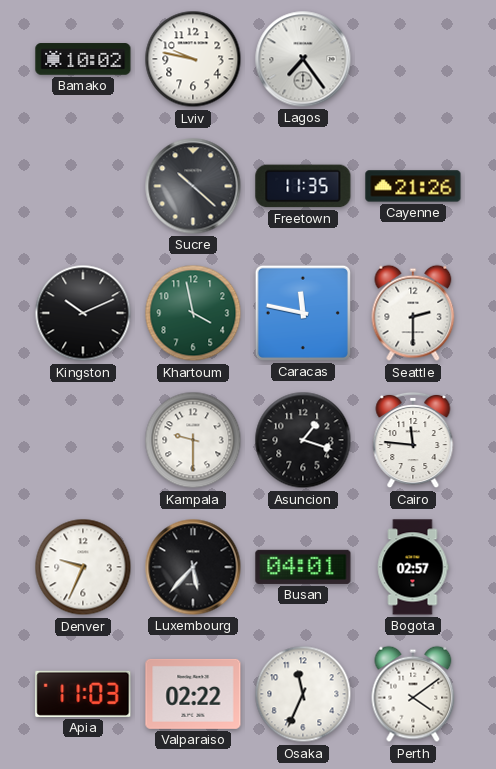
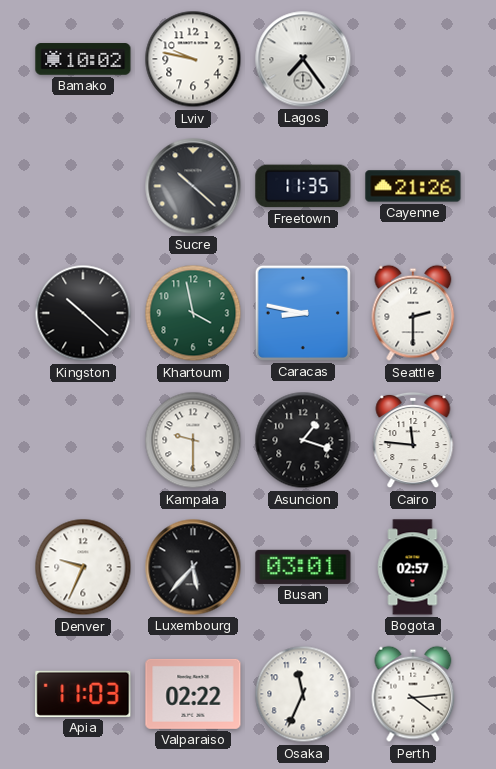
Kingston: 10:11 -> 10:22
Caracas: 11:47 -> 8:47
Busan: 04:01 -> 03:01
Perth: 4:09 -> 4:14
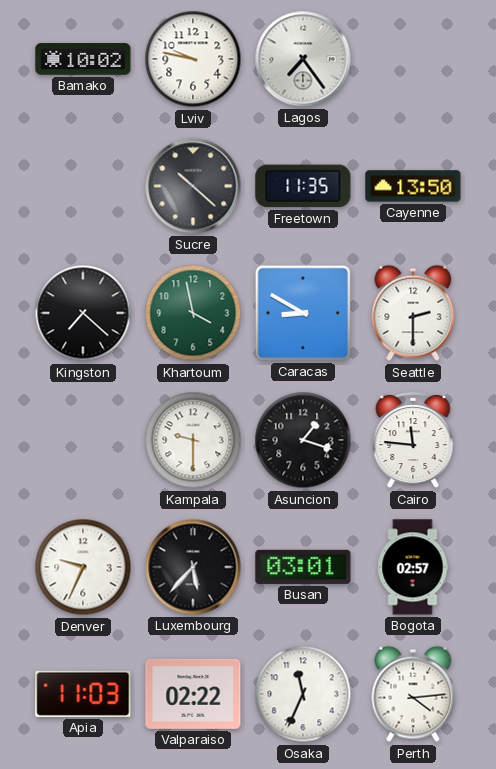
Cayenne: 21:26 -> 13:50
Kingston: 10:22 -> 7:22
Caracas: 8:47 -> 8:50
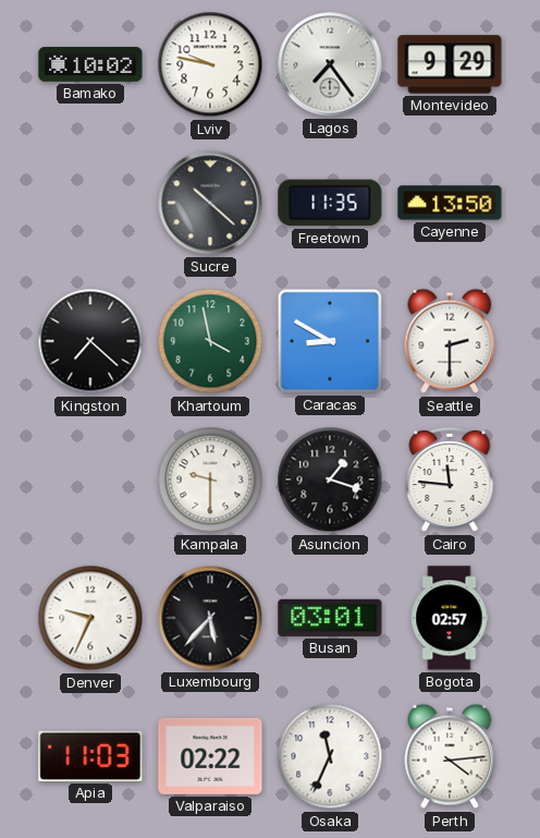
Montevideo: none -> 9:29
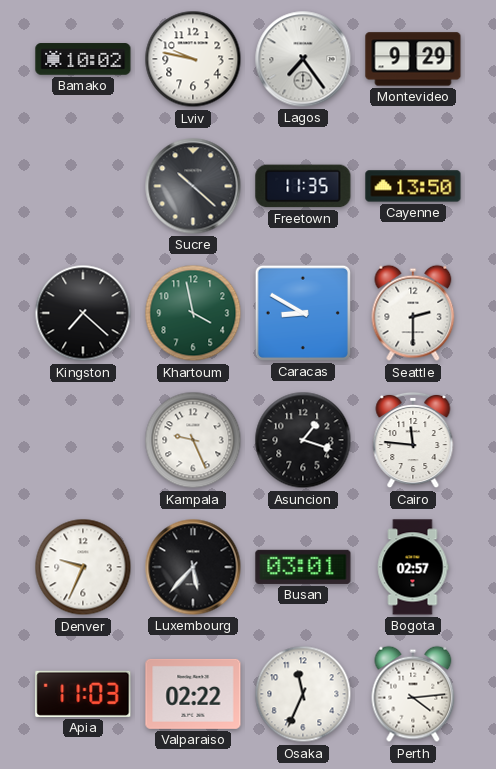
Kampala: 9:30 -> 9:26
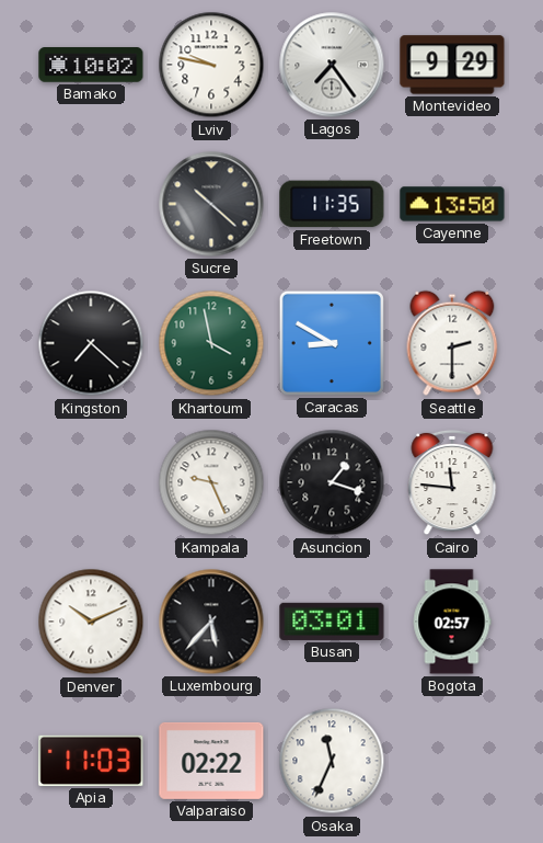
Denver: 9:34 -> 10:11
Perth: 4:14 -> none
